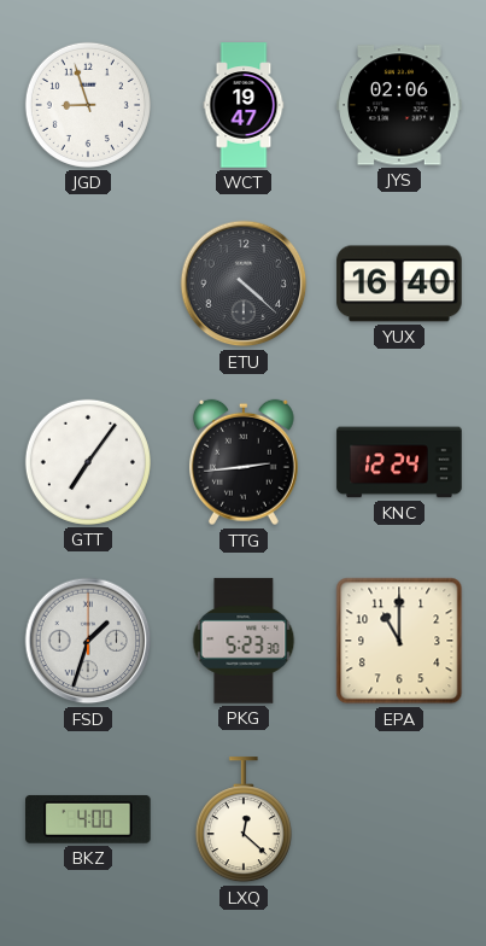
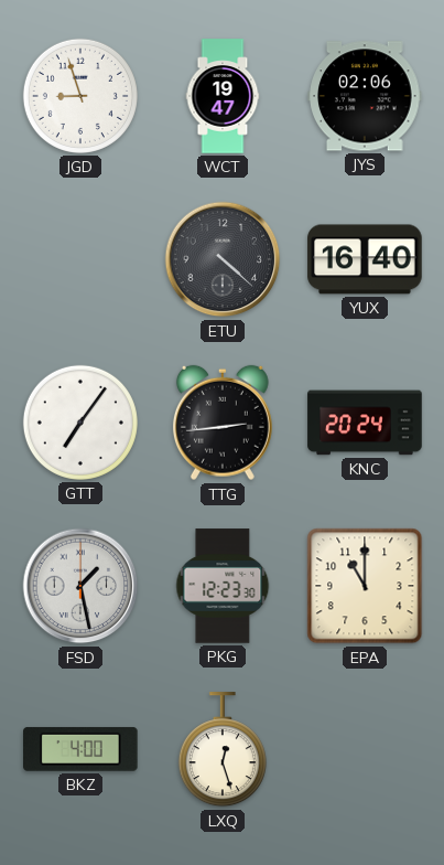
KNC: 12:24 -> 20:24
FSD: 1:33 -> 1:28
PKG: 5:23 -> 12:23
LXQ: 12:22 -> 12:27
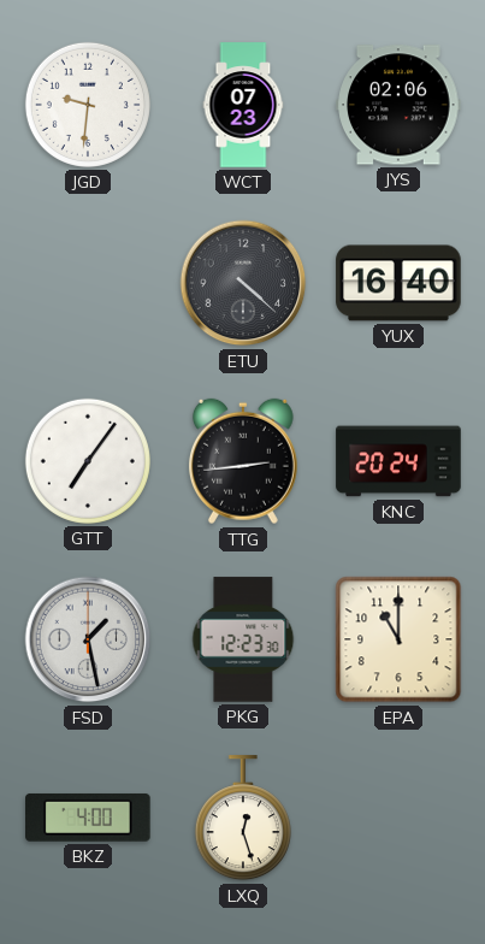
JGD: 8:57 -> 9:31
WCT: 19:47 -> 07:23
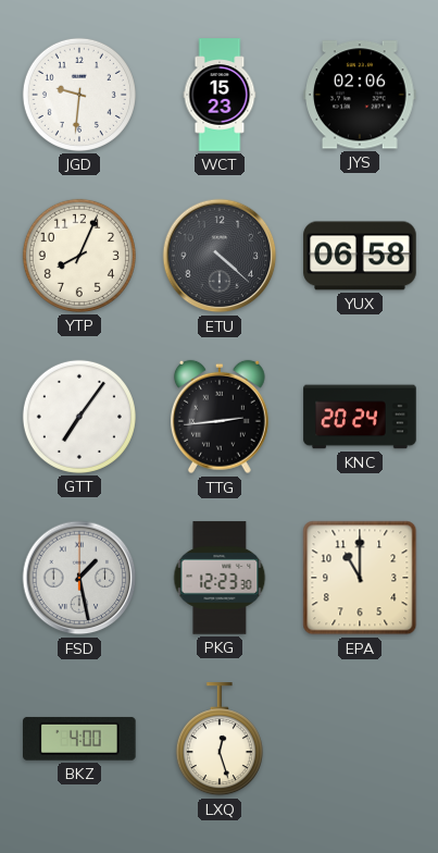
WCT: 07:23 -> 15:23
YTP: none -> 8:04
YUX: 16:40 -> 06:58
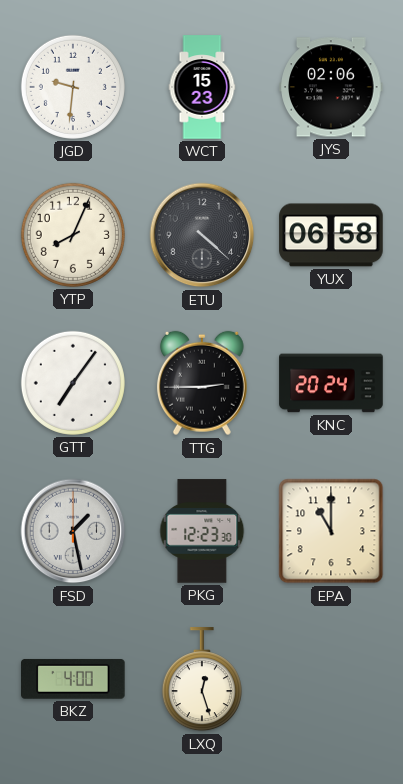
TTG: 2:44 -> 2:45
